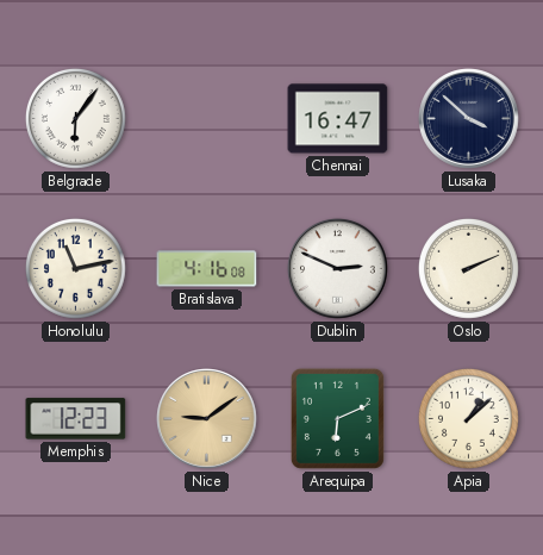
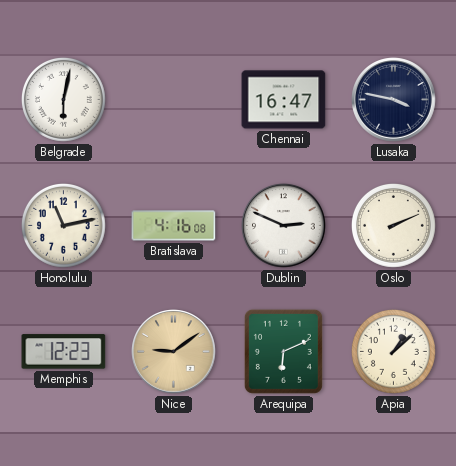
Belgrade: 6:06 -> 6:02
Lusaka: 3:52 -> 3:47
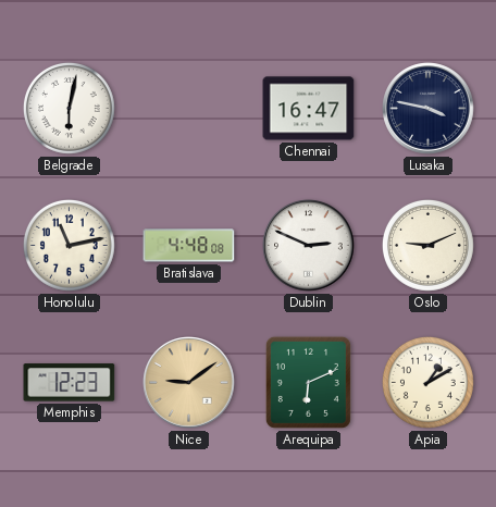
Bratislava: 4:16 -> 4:48
Oslo: 2:11 -> 9:11
Apia: 1:08 -> 1:10
